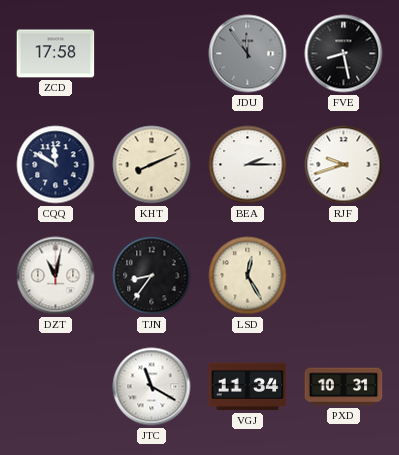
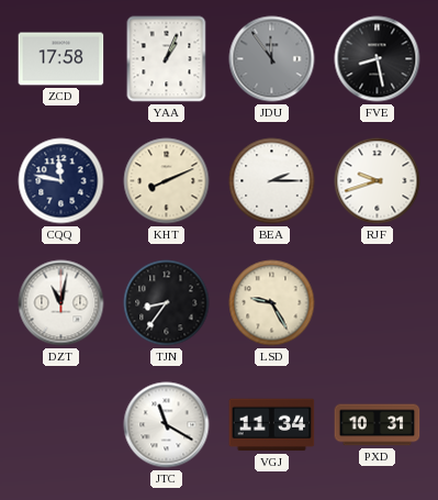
YAA: none -> 1:04
CQQ: 11:50 -> 11:47
LSD: 12:25 -> 9:25
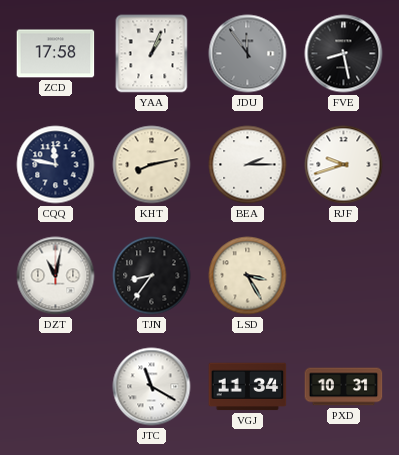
KHT: 8:11 -> 8:13
LSD: 9:25 -> 3:25
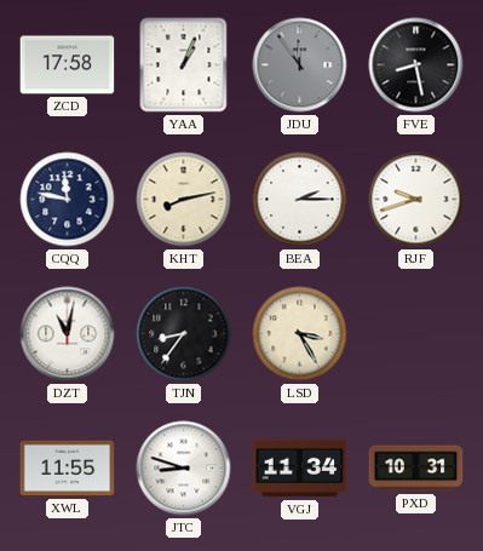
XWL: none -> 11:55
JTC: 11:20 -> 8:48
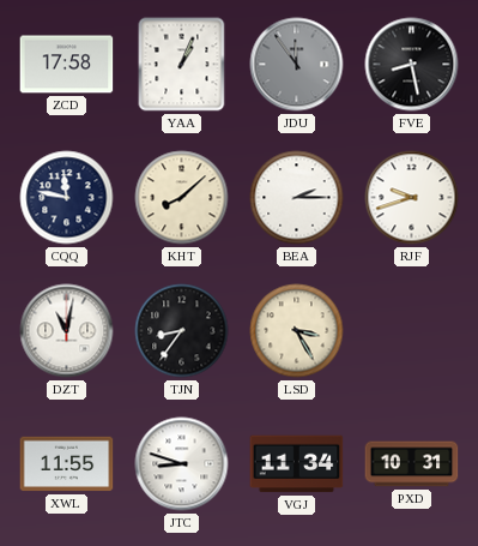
KHT: 8:13 -> 8:08
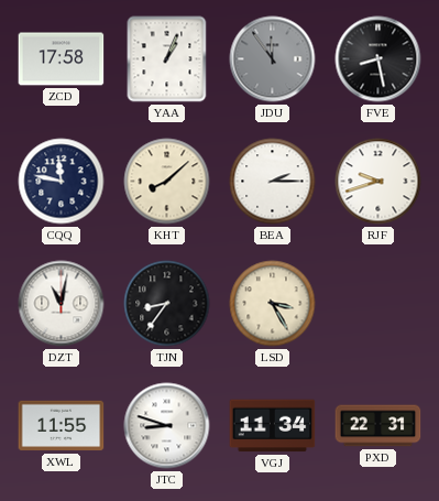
PXD: 10:31 -> 22:31
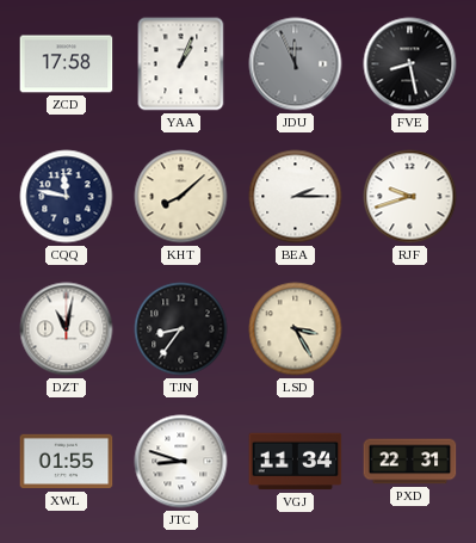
JDU: 11:54 -> 11:56
XWL: 11:55 -> 01:55
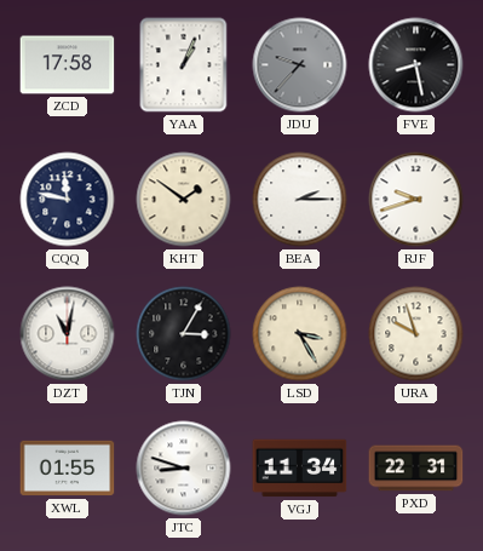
JDU: 11:56 -> 9:37
KHT: 8:08 -> 1:51
TJN: 8:36 -> 3:05
URA: none -> 9:57
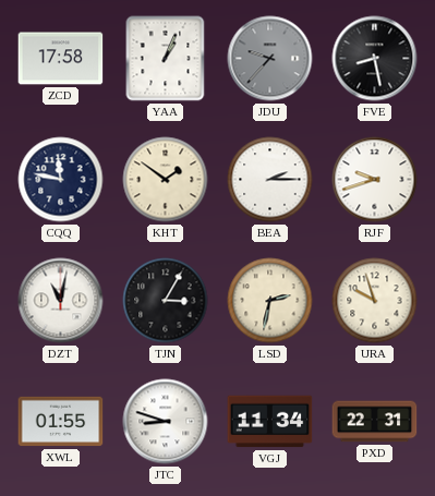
LSD: 3:25 -> 2:32
